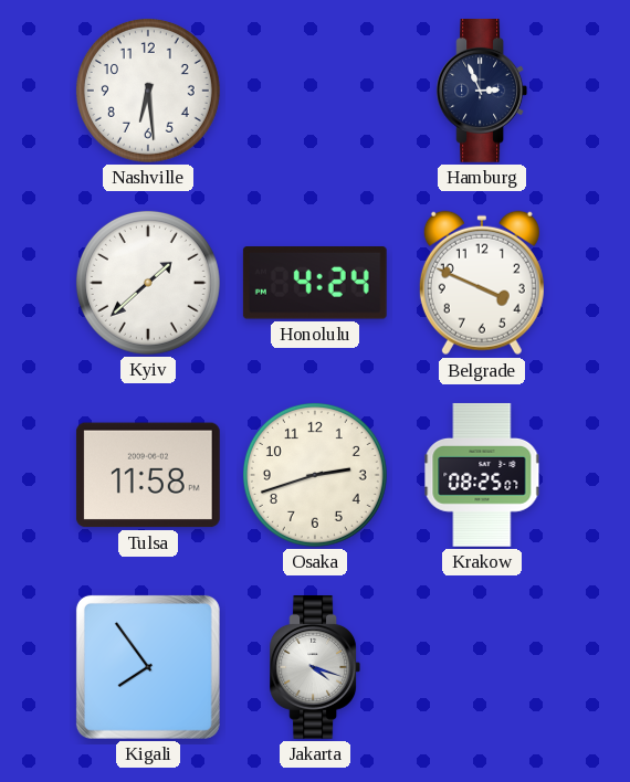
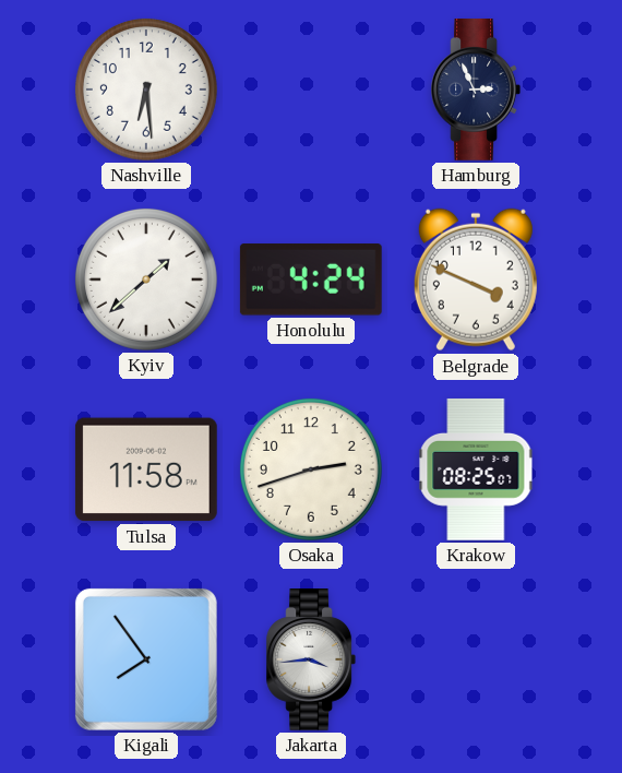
Jakarta: 4:18 -> 3:44
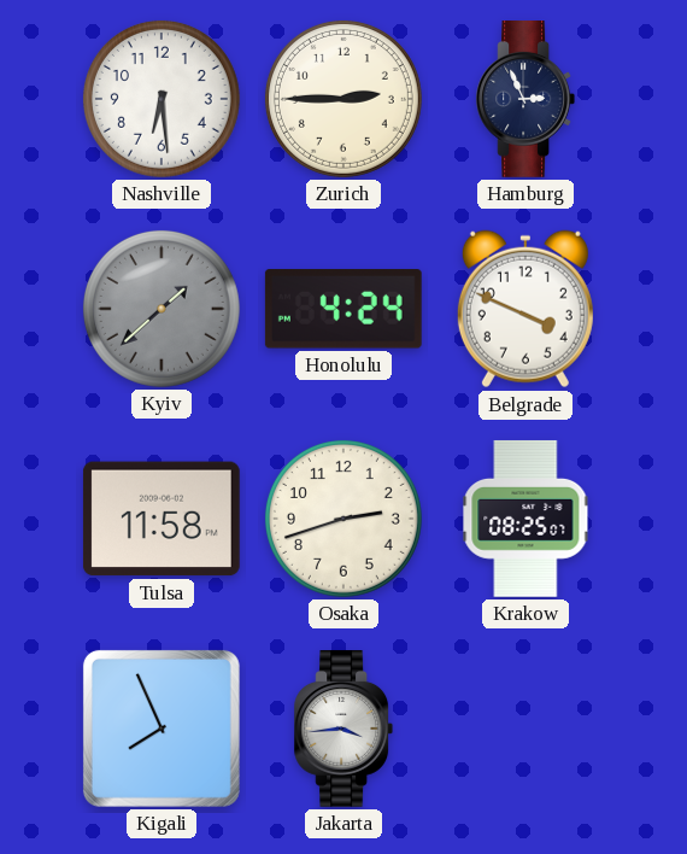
Zurich: none -> 2:45
Kyiv dial: white -> grey
Kigali: 7:54 -> 7:56
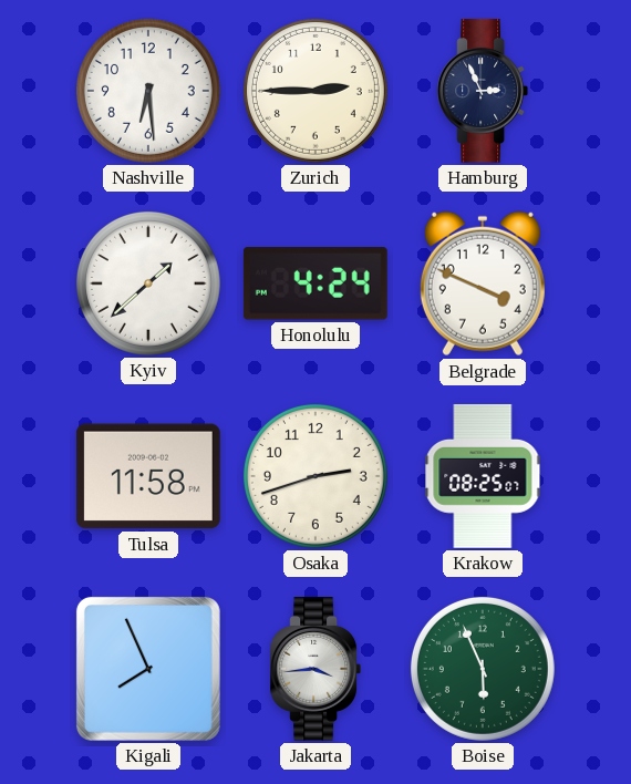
Kyiv dial: grey -> white
Boise: none -> 5:56
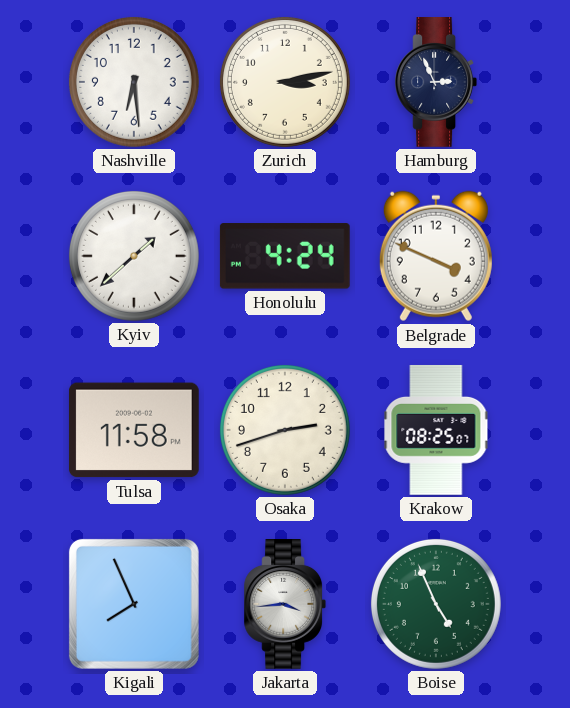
Zurich: 2:45 -> 3:13
Boise: 5:56 -> 4:56
